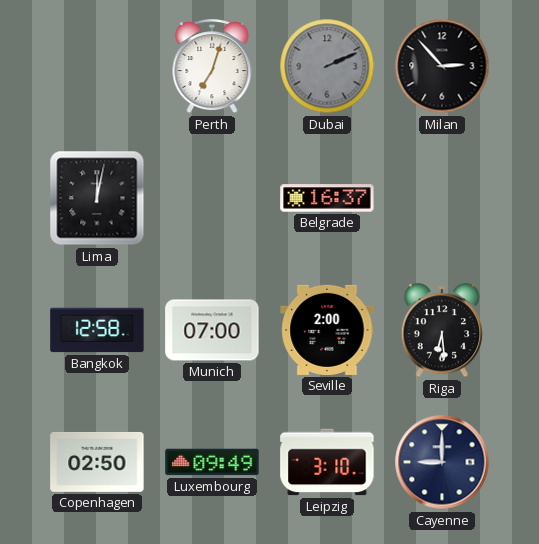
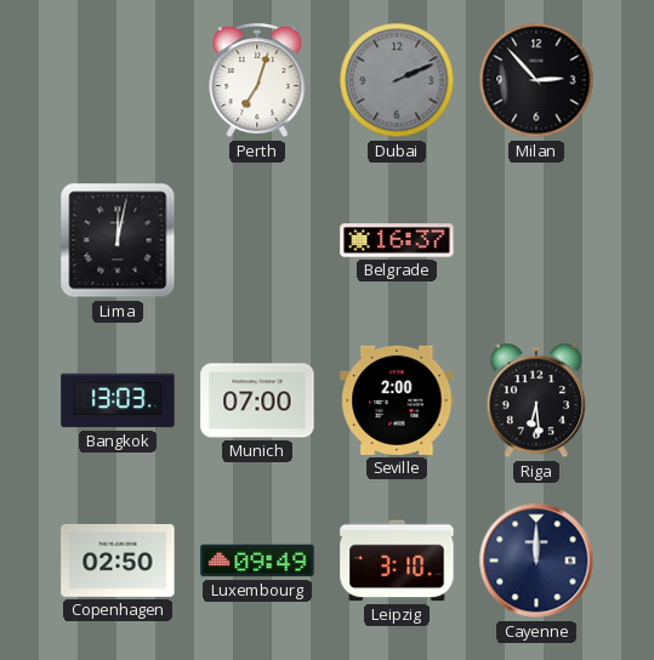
Bangkok: 12:58 -> 13:03
Cayenne: 9:00 -> 12:00
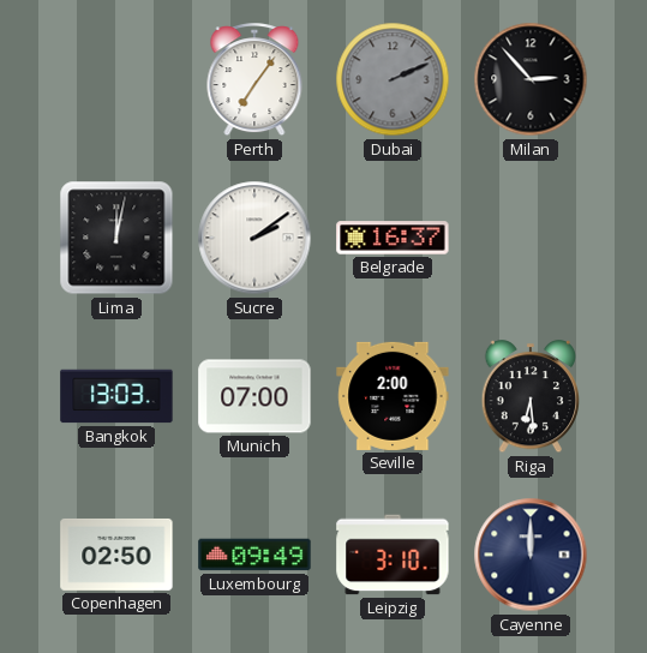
Perth: 7:03 -> 7:06
Sucre: none -> 2:09
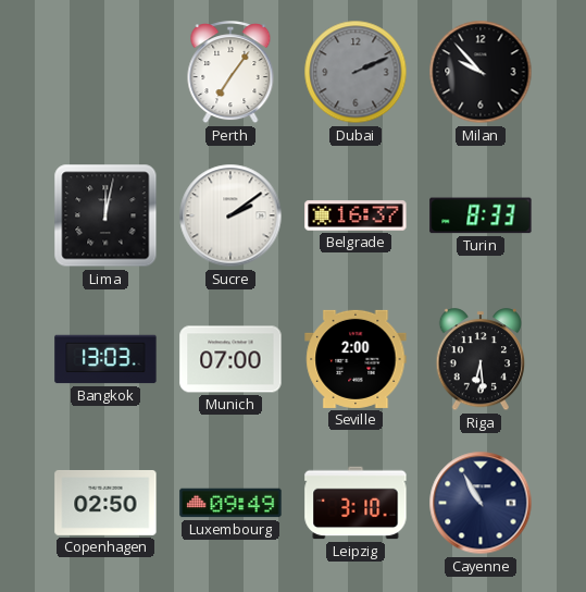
Milan: 2:53 -> 9:53
Turin: none -> 8:33
Cayenne: 12:00 -> 10:55
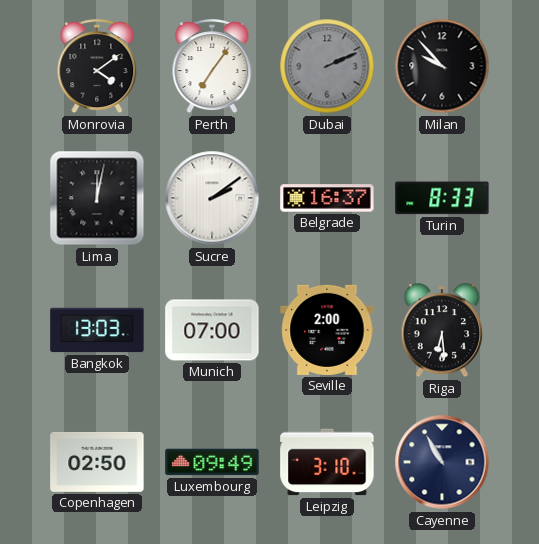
Monrovia: none -> 4:09
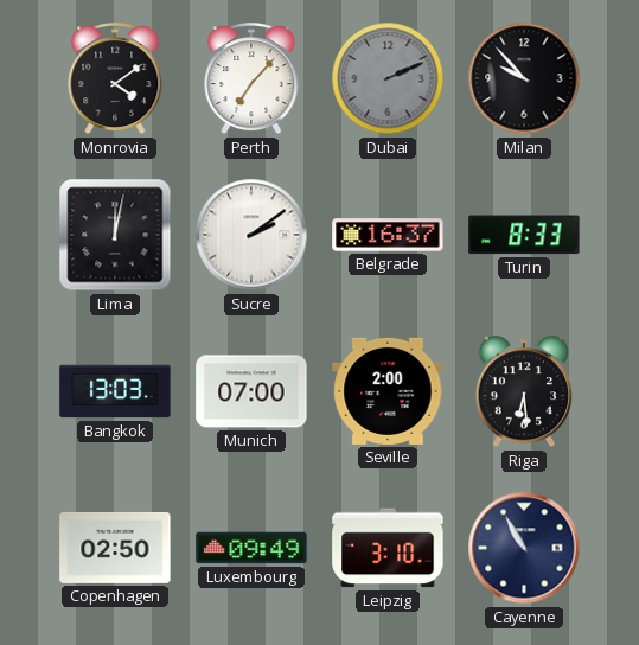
Perth: 7:06 -> 7:07
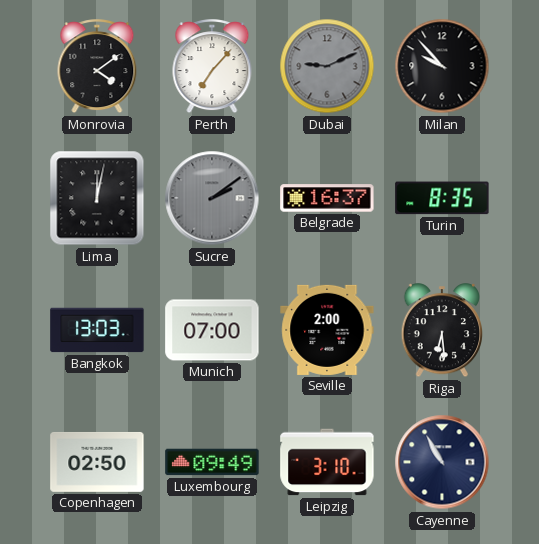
Dubai: 2:11 -> 9:11
Sucre dial: white -> grey
Turin: 8:33 -> 8:35
